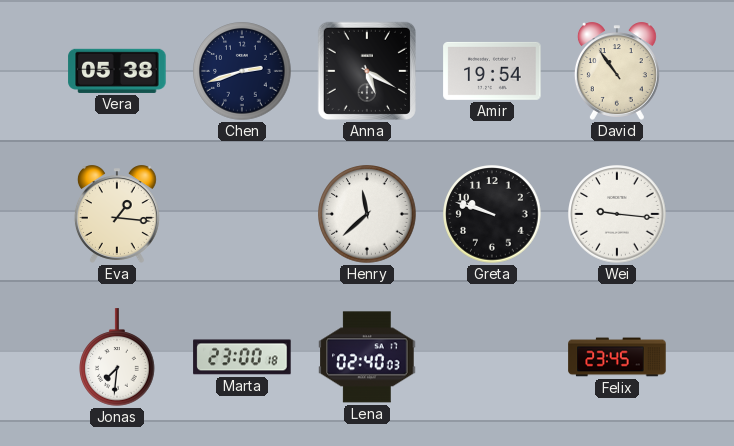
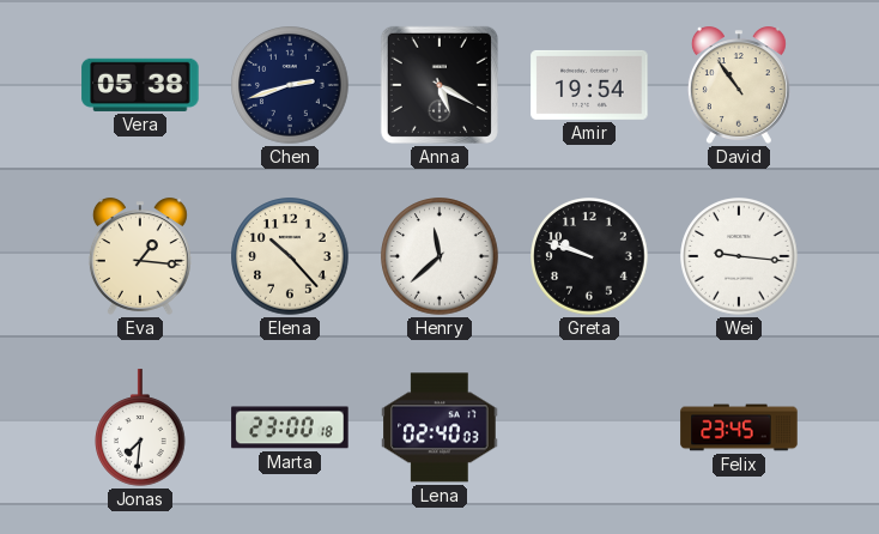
Elena: none -> 10:23
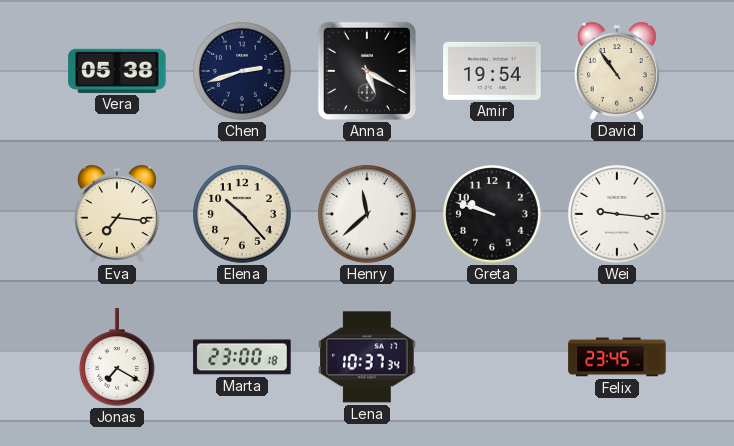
Eva: 1:16 -> 7:16
Jonas: 7:31 -> 7:20
Lena: 02:40 -> 10:37
